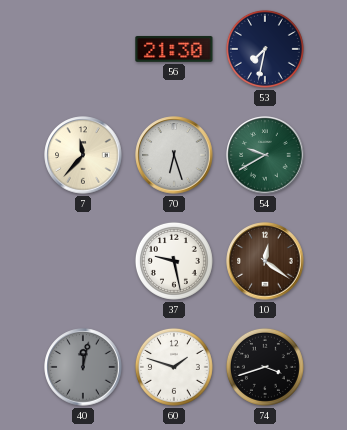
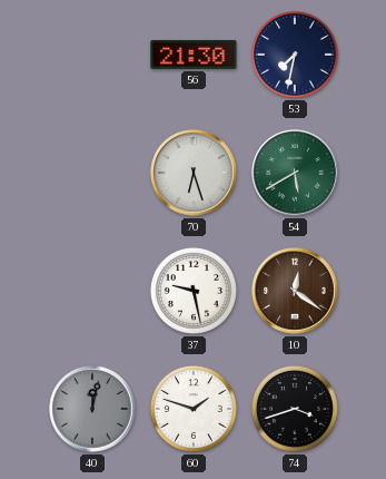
7: 11:37 -> none
54: 9:40 -> 5:40
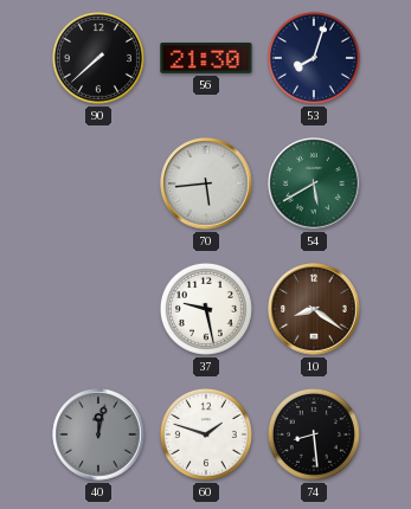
90: none -> 7:38
53: 7:32 -> 8:03
70: 6:27 -> 5:44
10: 12:21 -> 8:21
74: 3:42 -> 8:29
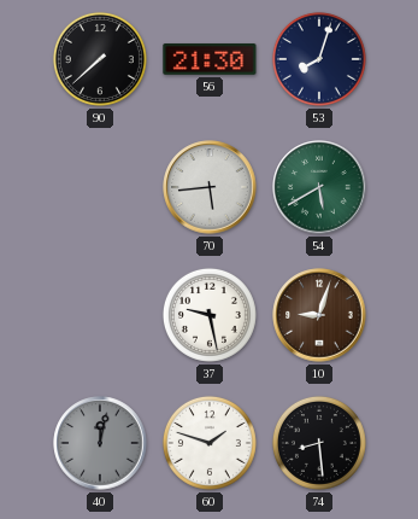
10: 8:21 -> 9:03
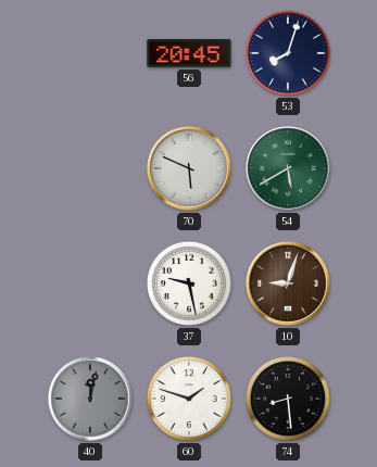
90: 7:38 -> none
56: 21:30 -> 20:45
70: 5:44 -> 5:49
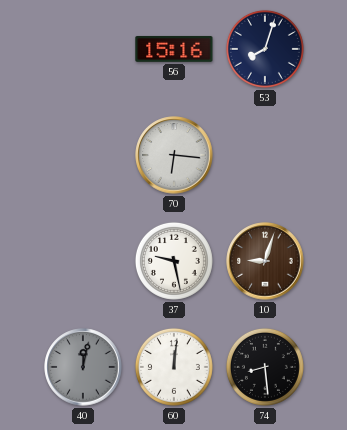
56: 20:45 -> 15:16
70: 5:49 -> 6:16
54: 5:40 -> none
60: 1:48 -> 12:01
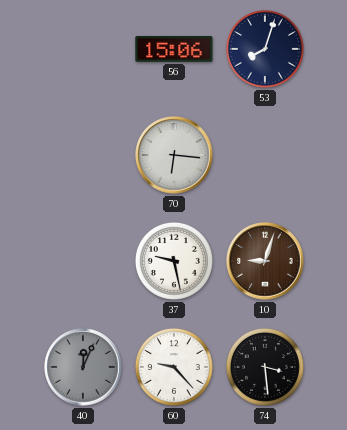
56: 15:16 -> 15:06
40: 12:02 -> 12:04
60: 12:01 -> 9:23
74: 8:29 -> 3:29
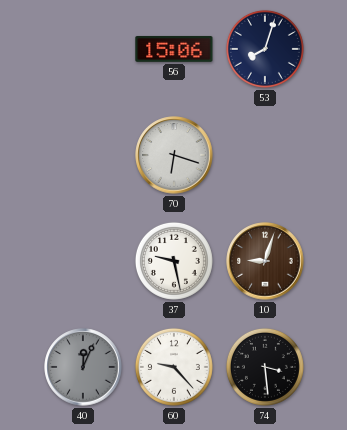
70: 6:16 -> 6:18
